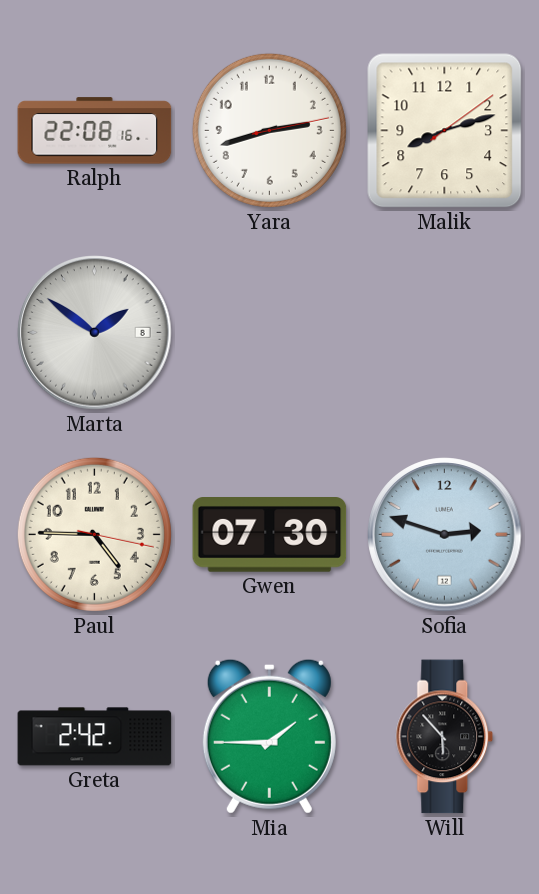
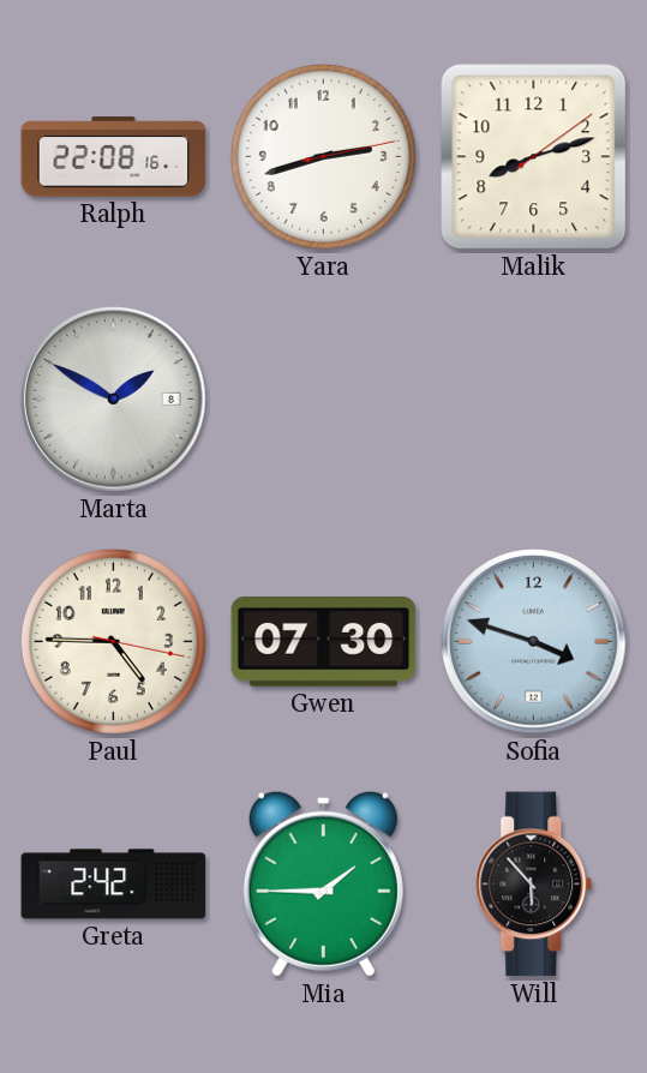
Marta: 1:51 -> 1:50
Sofia: 2:48 -> 3:48
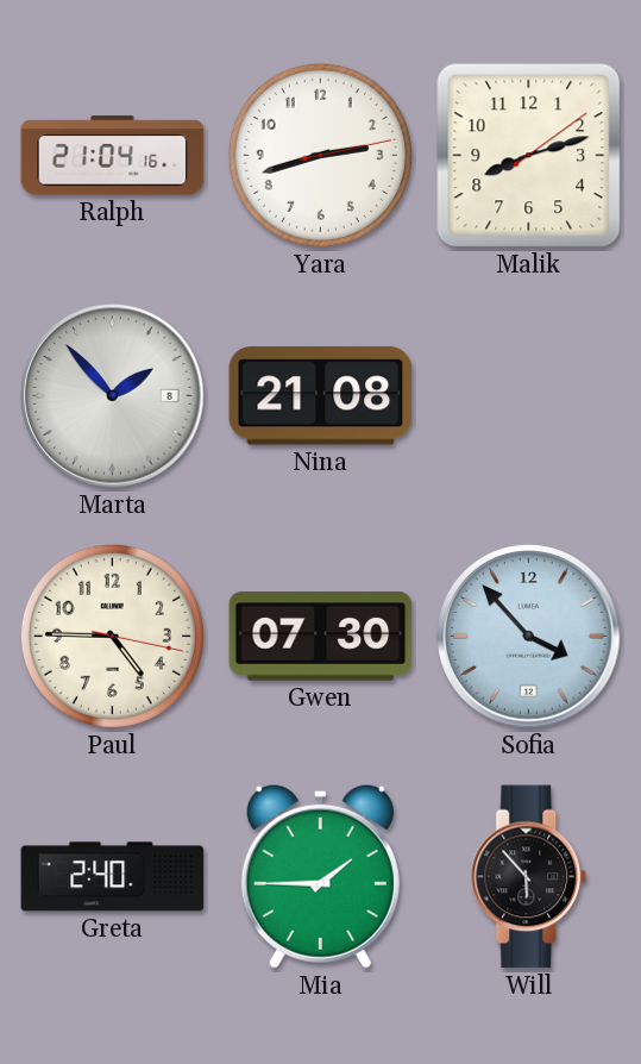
Ralph: 22:08 -> 21:04
Marta: 1:50 -> 1:53
Nina: none -> 21:08
Sofia: 3:48 -> 3:53
Greta: 2:42 -> 2:40
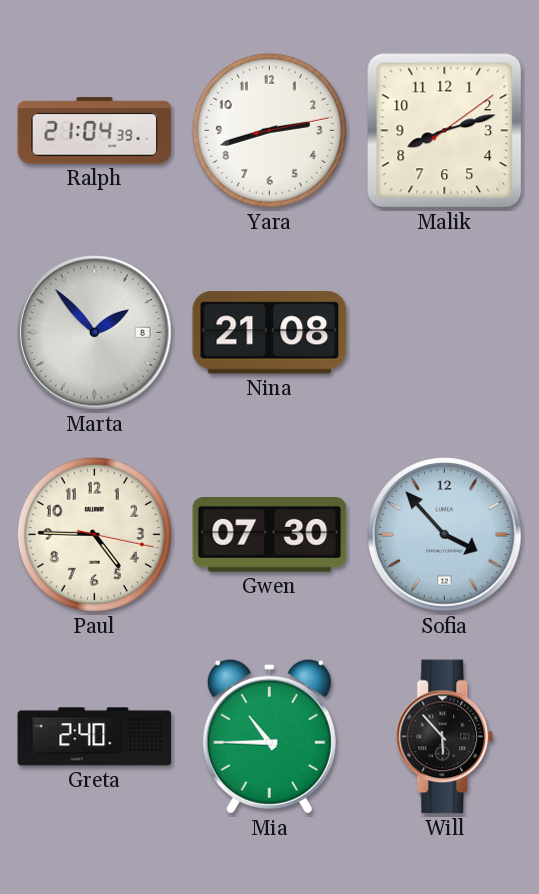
Ralph: 21:04:16 -> 21:04:39
Mia: 1:45 -> 10:45
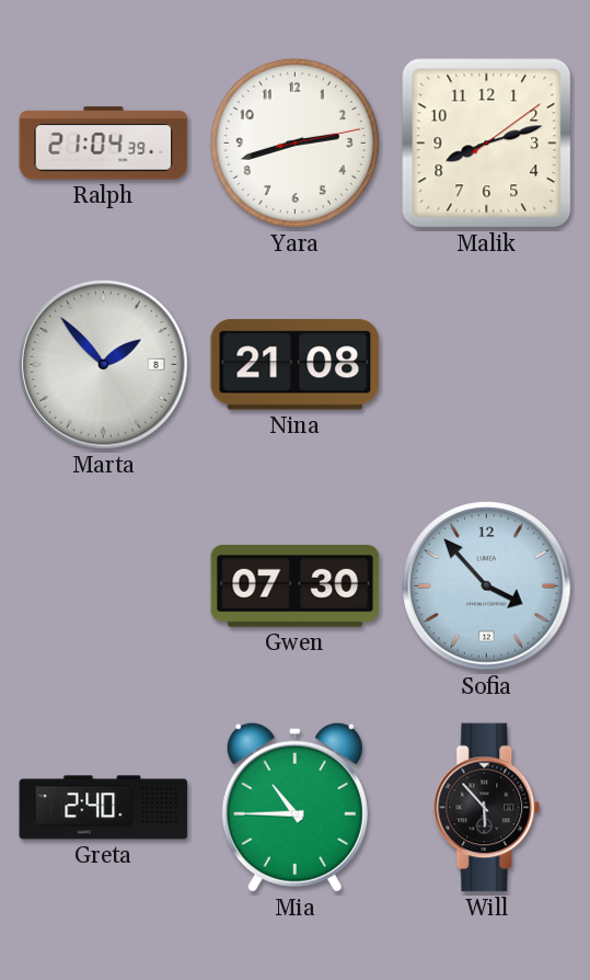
Paul: 4:45 -> none
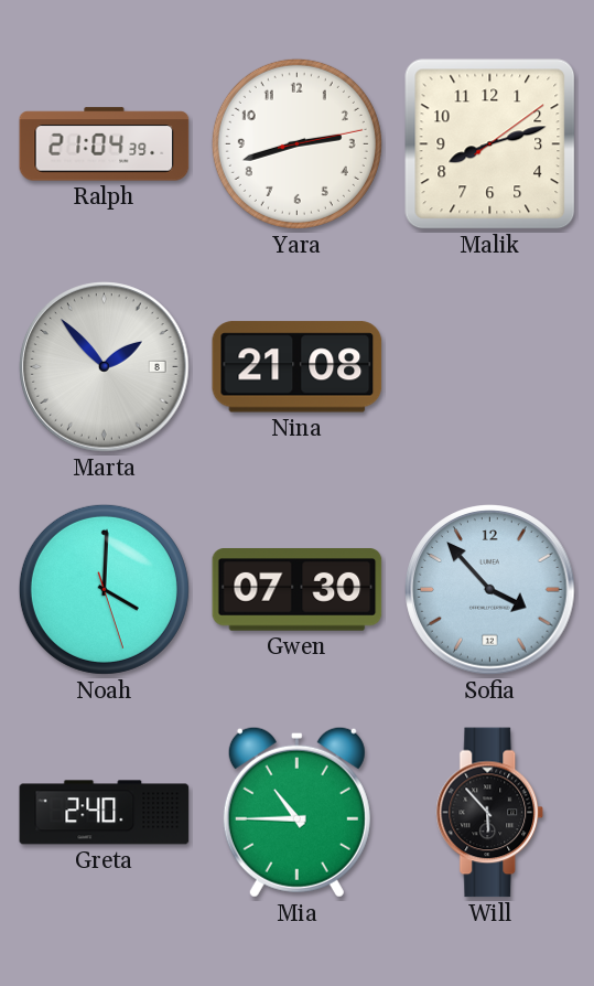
Noah: none -> 4:00
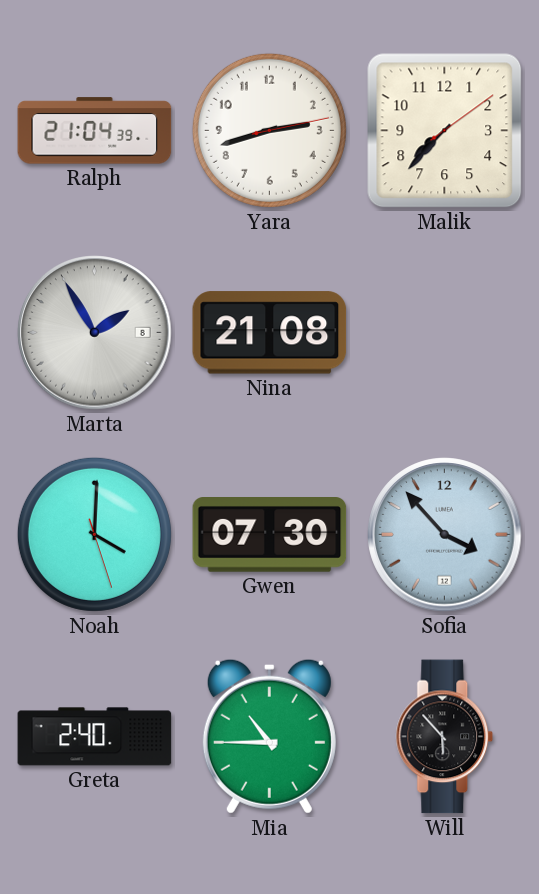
Malik: 8:12 -> 7:37
Marta: 1:53 -> 1:55
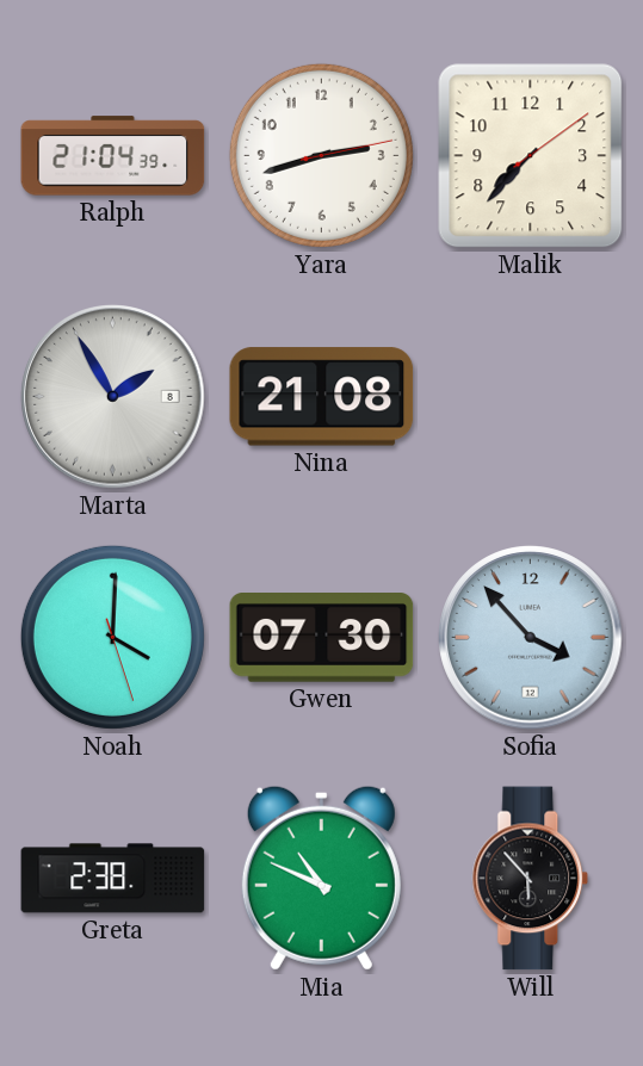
Greta: 2:40 -> 2:38
Mia: 10:45 -> 10:49
